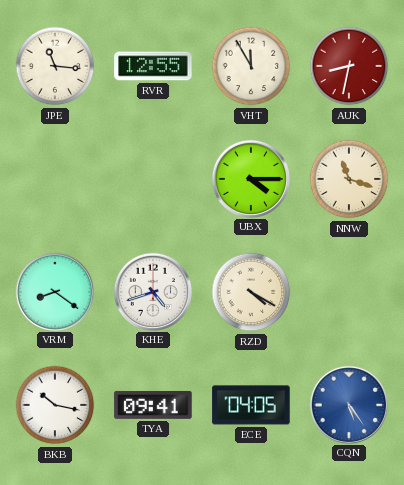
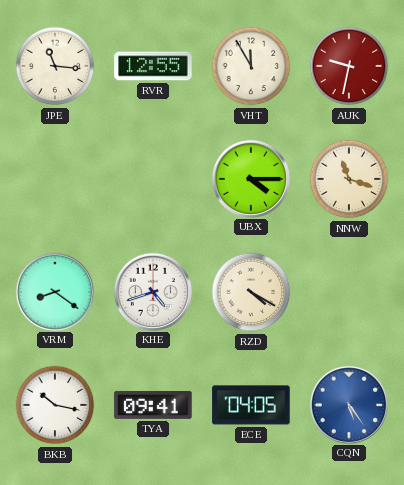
AUK: 8:32 -> 9:32
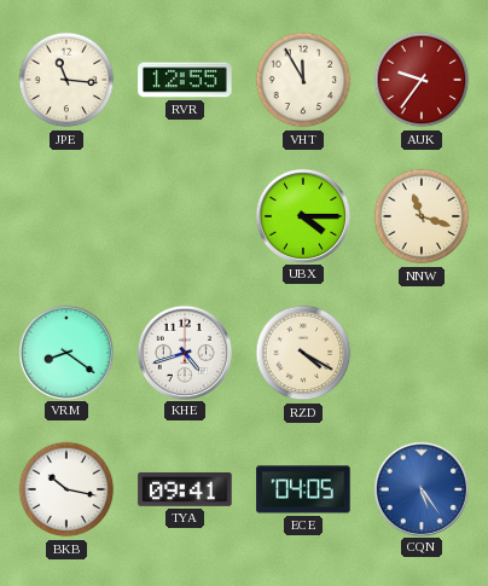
AUK: 9:32 -> 9:36
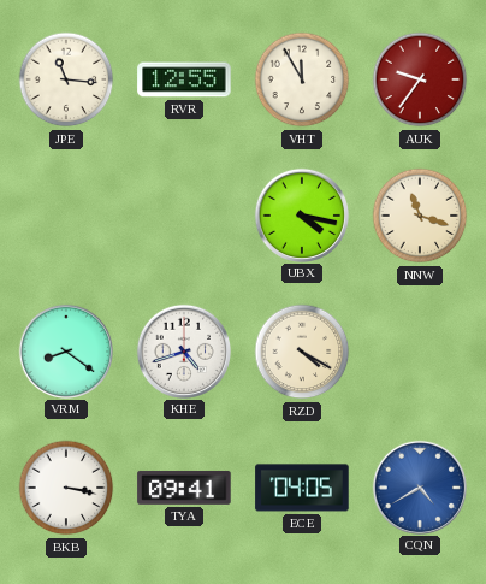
UBX: 4:15 -> 4:17
BKB: 10:17 -> 3:17
CQN: 5:24 -> 4:40
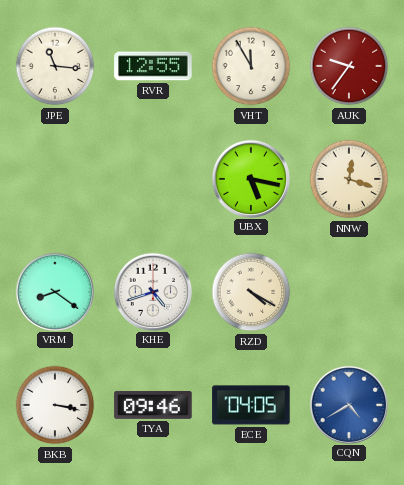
UBX: 4:17 -> 5:17
NNW: 11:18 -> 12:18
TYA: 09:41 -> 09:46
